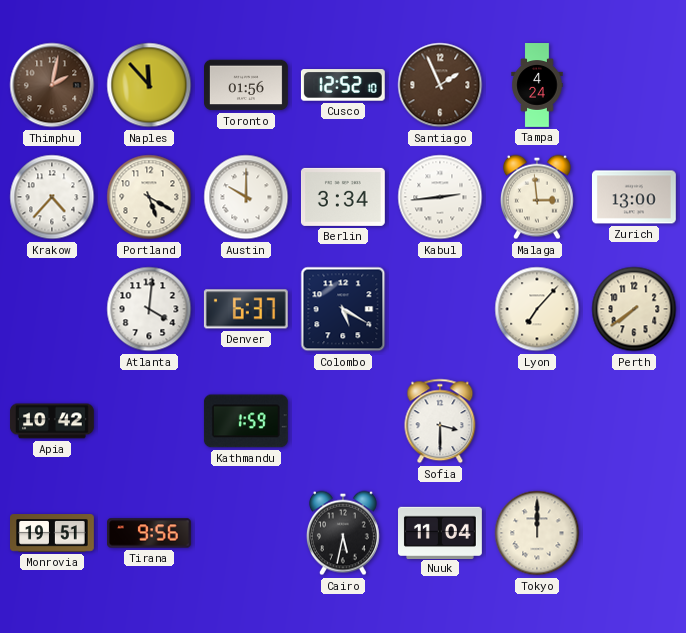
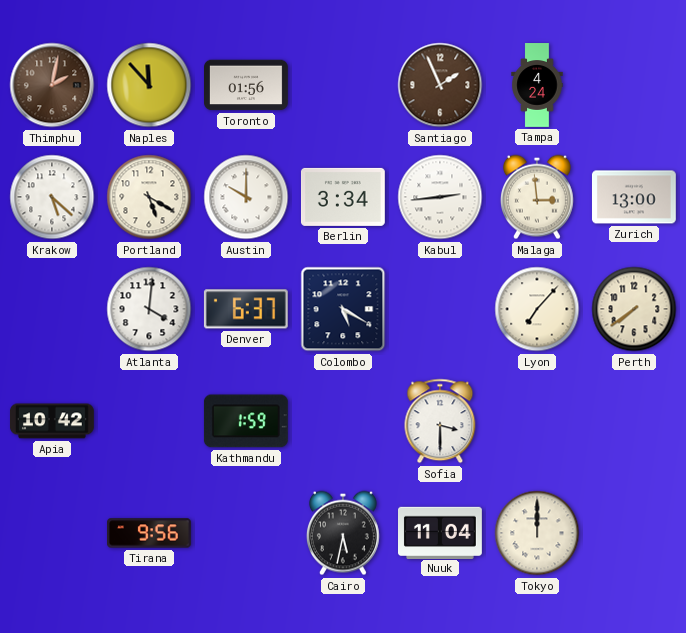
Cusco: 12:52 -> none
Krakow: 4:37 -> 5:22
Monrovia: 19:51 -> none
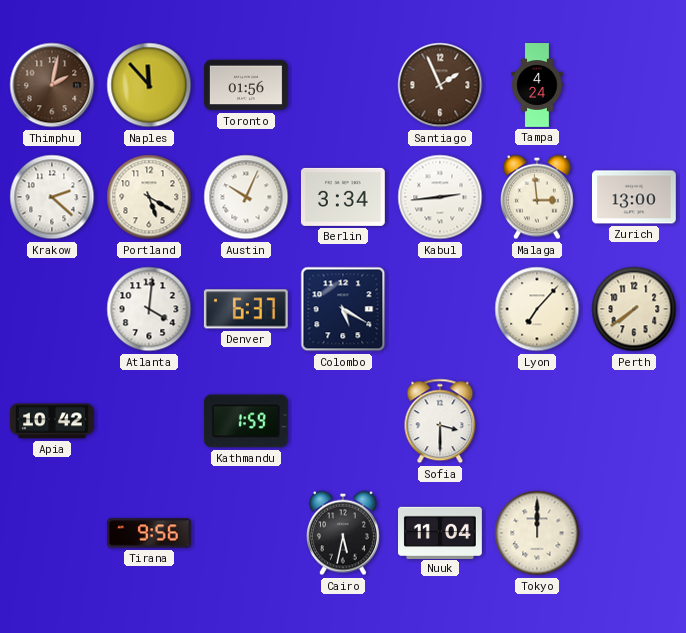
Krakow: 5:22 -> 2:22
Austin: 10:00 -> 10:04
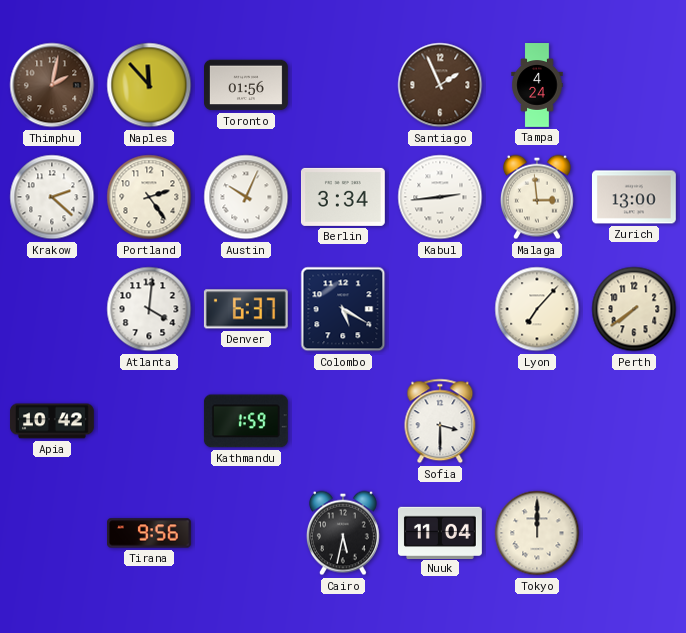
Portland: 5:20 -> 2:24
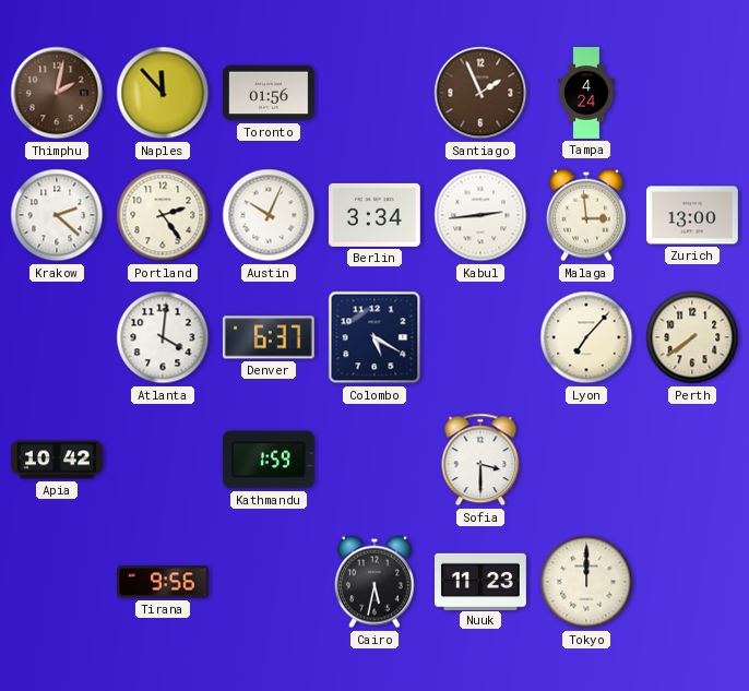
Nuuk: 11:04 -> 11:23
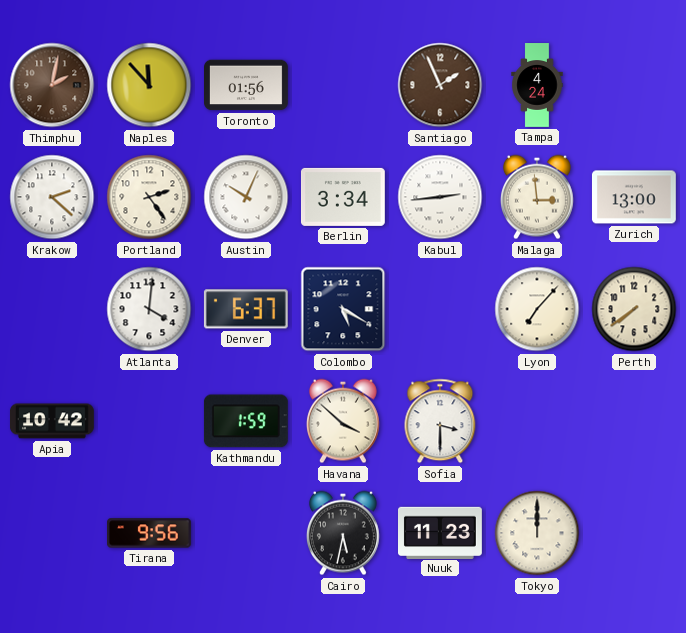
Havana: none -> 3:52
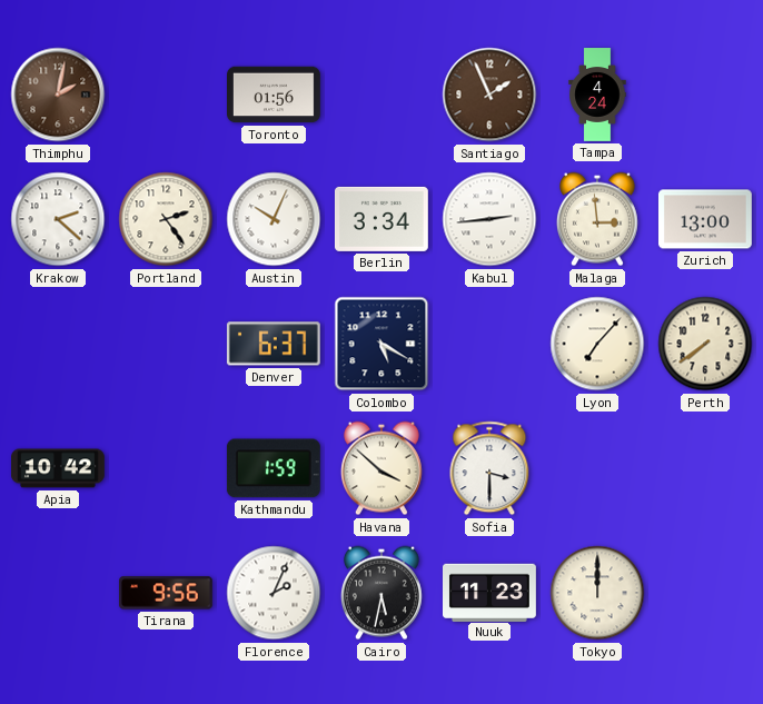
Naples: 11:53 -> none
Atlanta: 4:01 -> none
Florence: none -> 2:04
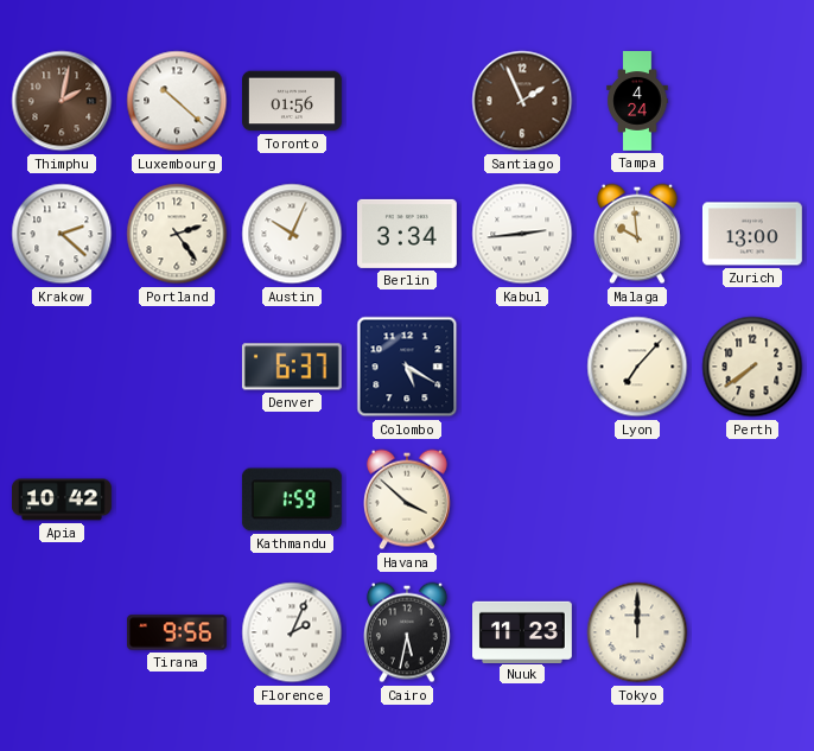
Luxembourg: none -> 10:22
Malaga: 2:59 -> 9:59
Sofia: 3:30 -> none
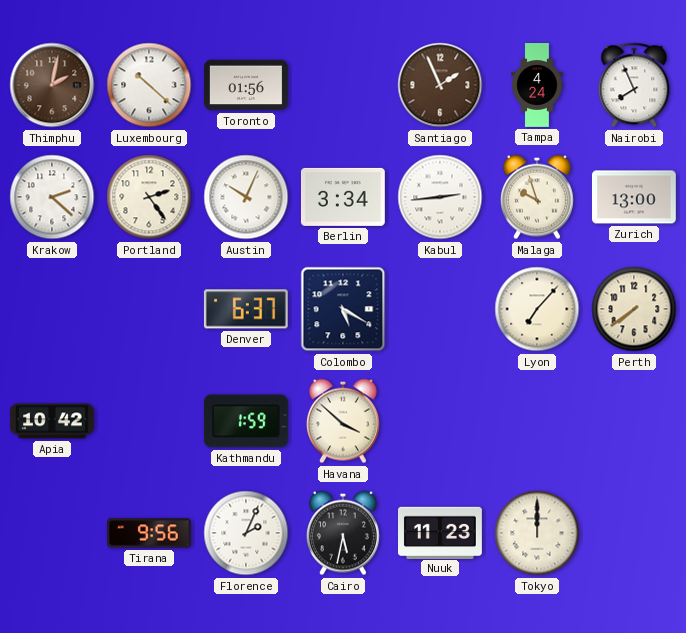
Nairobi: none -> 7:56
Malaga: 9:59 -> 9:57
